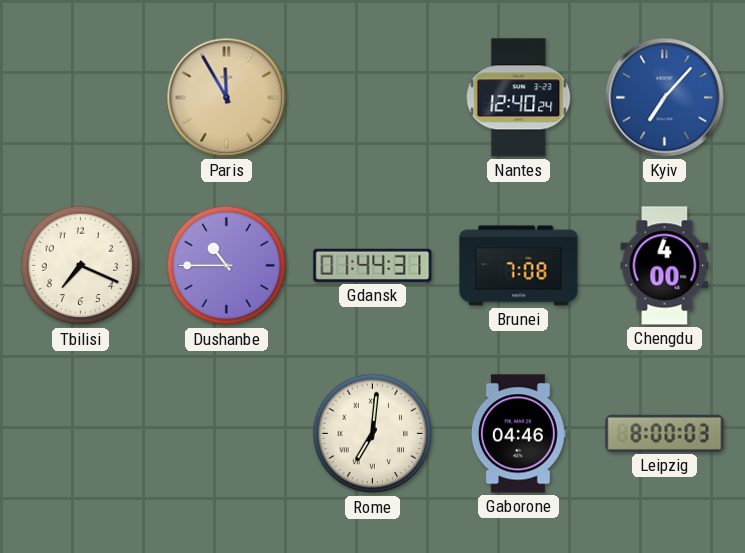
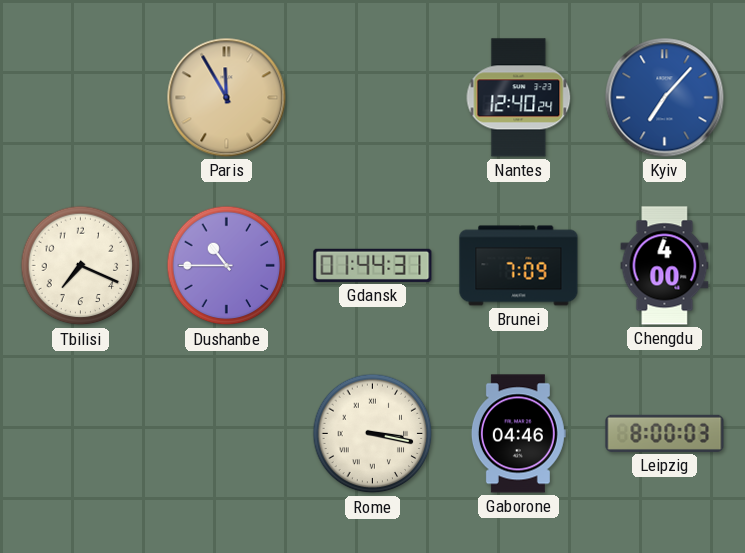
Brunei: 7:08 -> 7:09
Rome: 7:01 -> 3:17
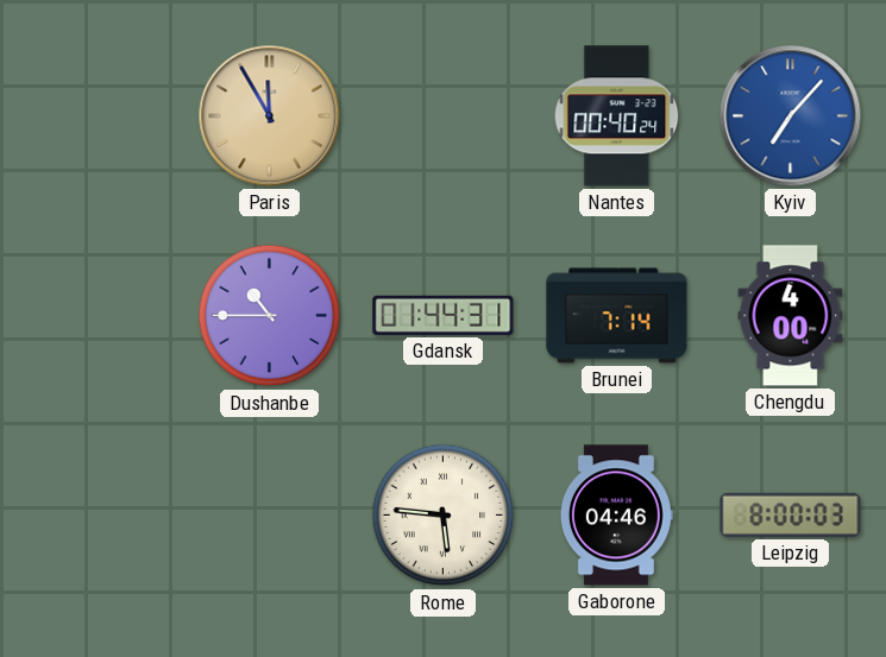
Nantes: 12:40 -> 00:40
Tbilisi: 7:19 -> none
Brunei: 7:09 -> 7:14
Rome: 3:17 -> 5:46
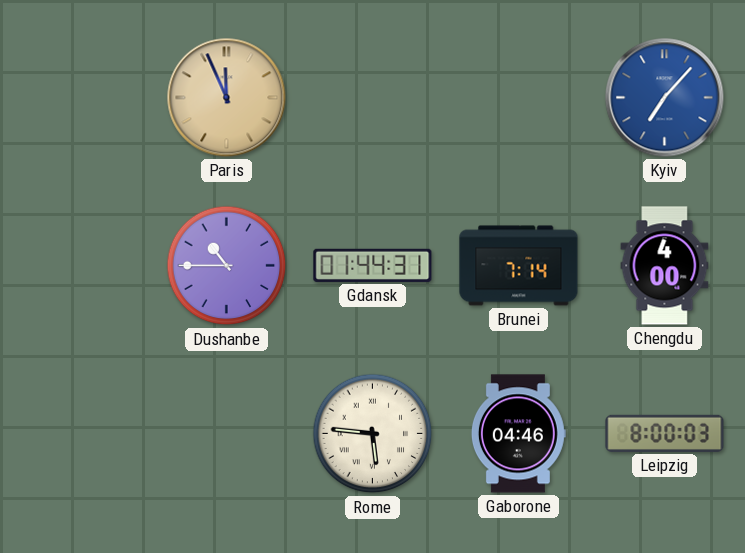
Paris: 11:55 -> 11:56
Nantes: 00:40 -> none
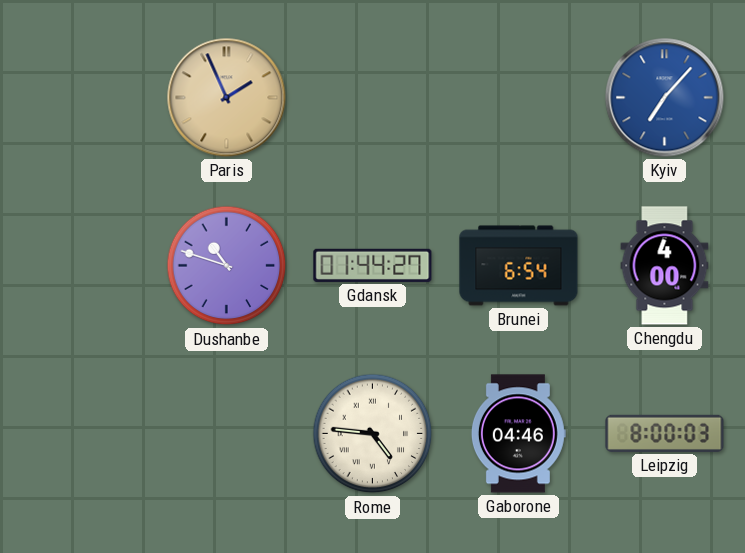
Paris: 11:56 -> 1:56
Dushanbe: 10:45 -> 10:48
Gdansk: 01:44:31 -> 01:44:27
Brunei: 7:14 -> 6:54
Rome: 5:46 -> 4:46
